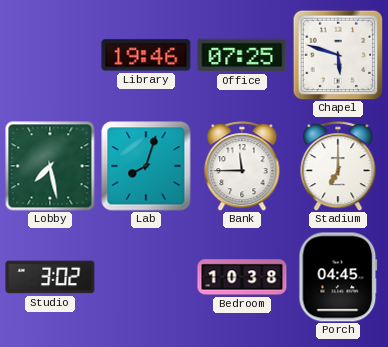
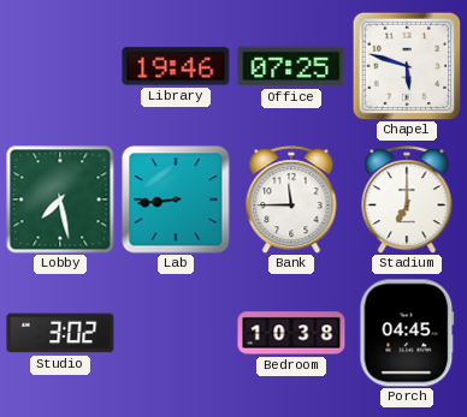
Lab: 8:03 -> 8:44
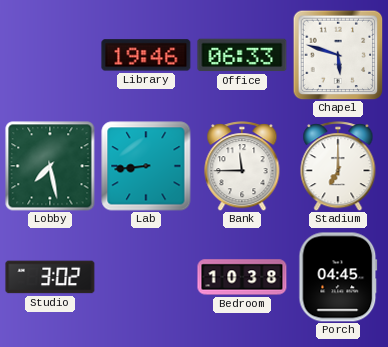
Office: 07:25 -> 06:33
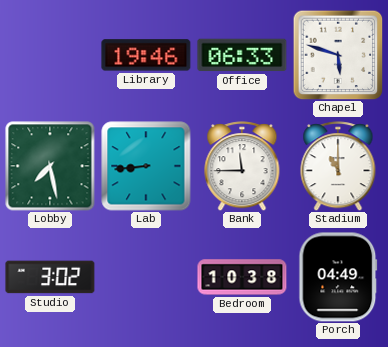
Stadium: 7:00 -> 11:00
Porch: 04:45 -> 04:49
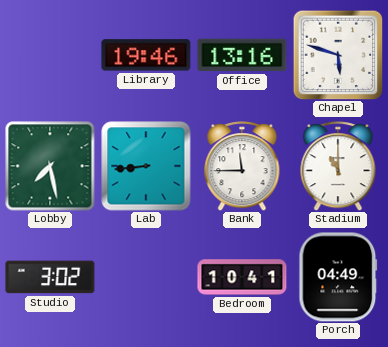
Office: 06:33 -> 13:16
Bedroom: 10:38 -> 10:41
